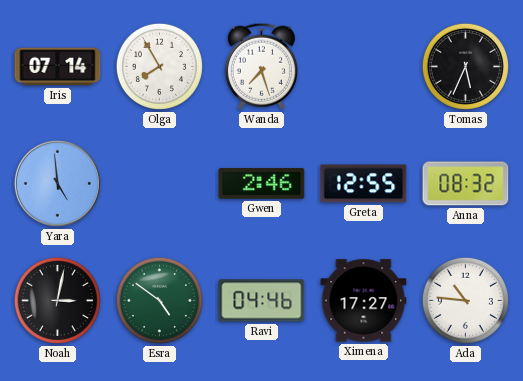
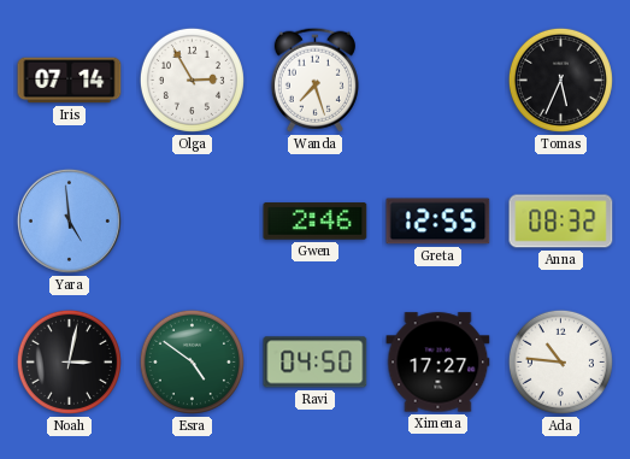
Olga: 7:55 -> 2:55
Ravi: 04:46 -> 04:50
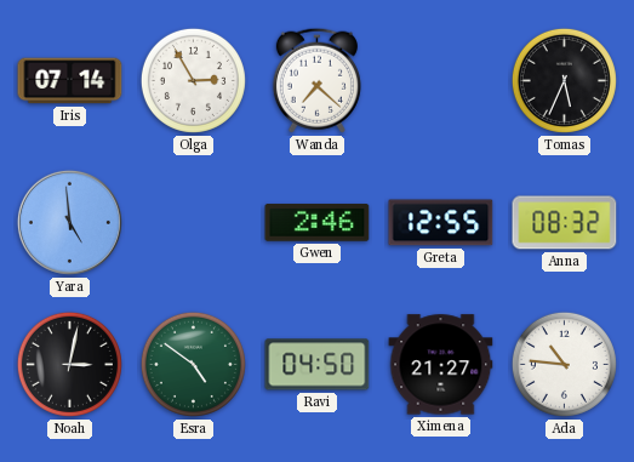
Wanda: 7:27 -> 7:22
Ximena: 17:27 -> 21:27
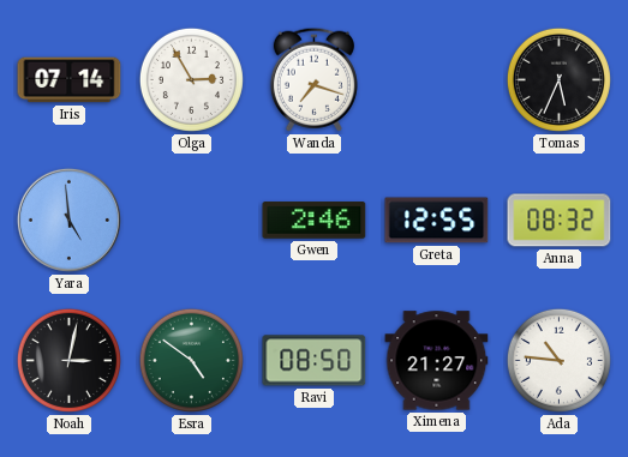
Wanda: 7:22 -> 7:18
Ravi: 04:50 -> 08:50
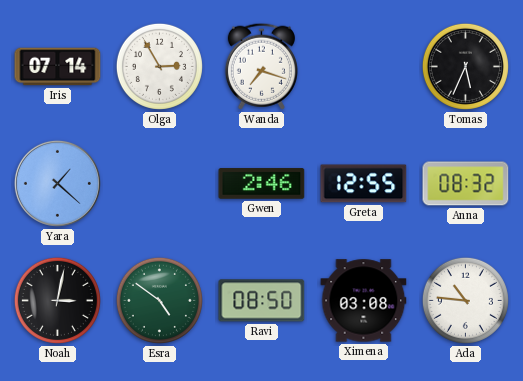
Yara: 4:59 -> 1:22
Ximena: 21:27 -> 03:08
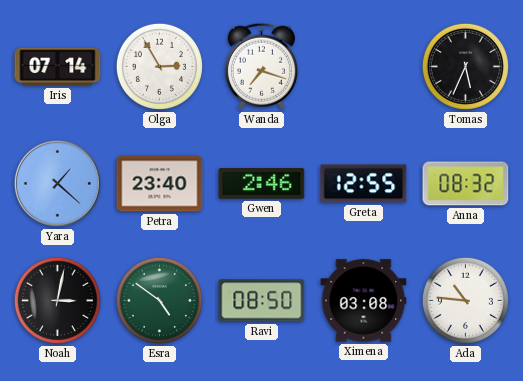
Petra: none -> 23:40
